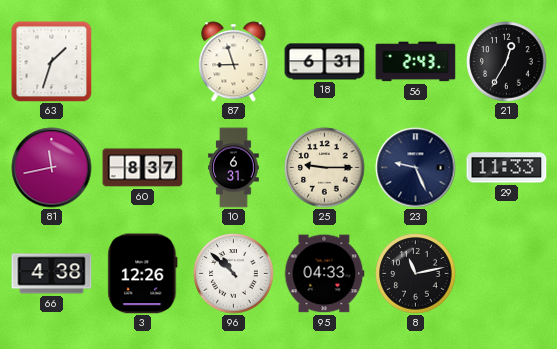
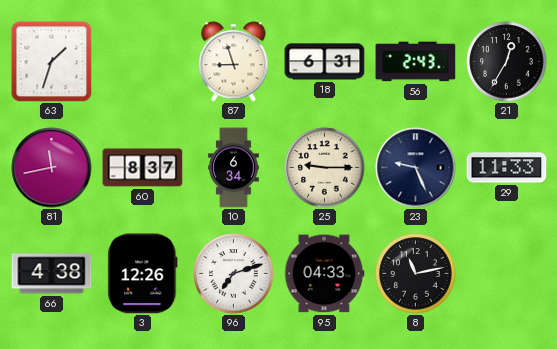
10: 6:31 -> 6:34
96: 10:52 -> 7:12
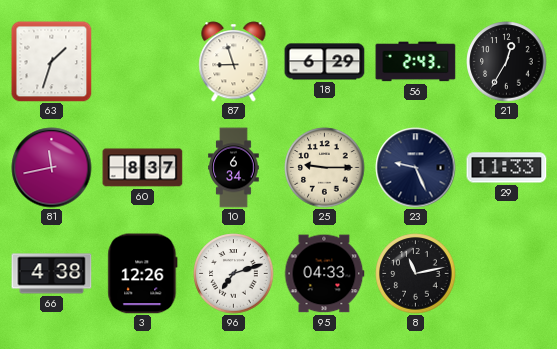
18: 6:31 -> 6:29
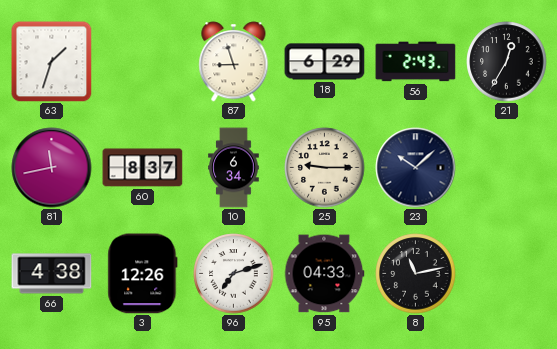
23: 9:26 -> 10:08
29: 11:33 -> none
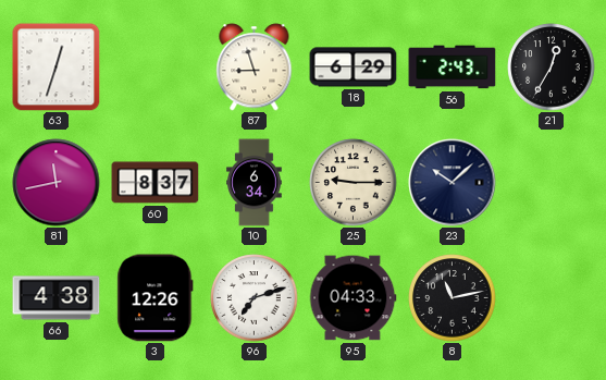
63: 1:33 -> 12:33
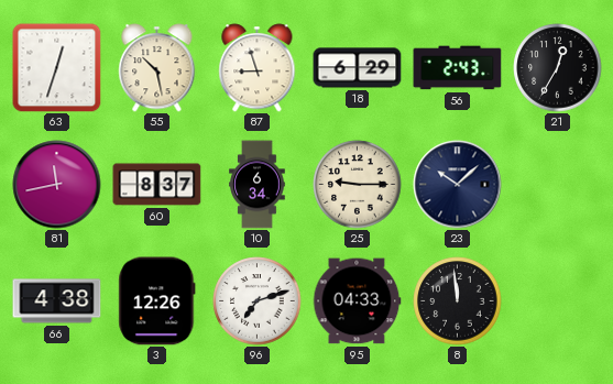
55: none -> 10:28
8: 11:13 -> 11:59
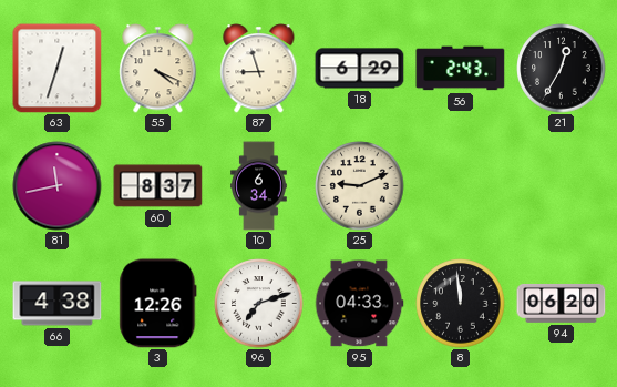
55: 10:28 -> 4:19
25: 9:15 -> 9:11
23: 10:08 -> none
94: none -> 06:20
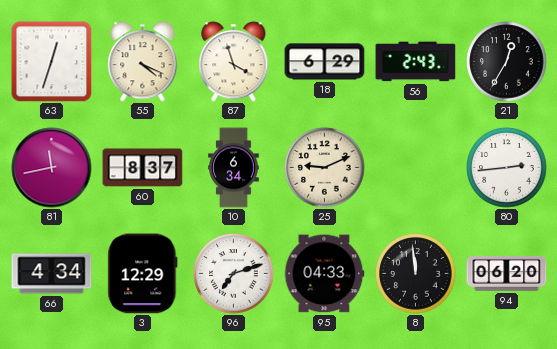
87: 8:57 -> 3:57
80: none -> 2:44
66: 4:38 -> 4:34
3: 12:26 -> 12:29
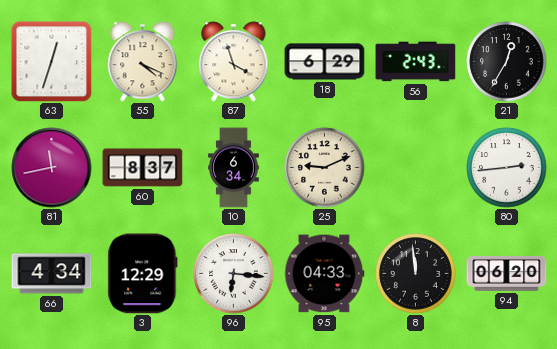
96: 7:12 -> 6:16
